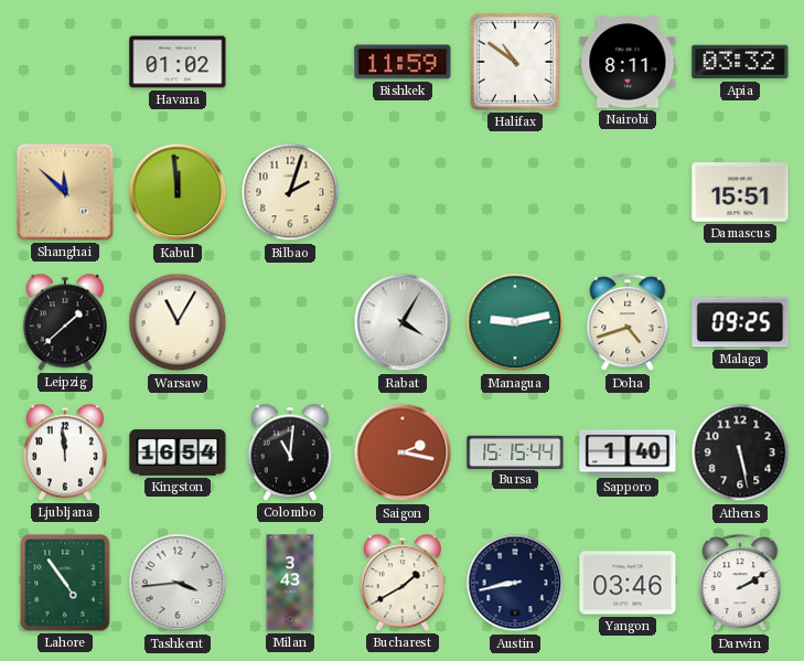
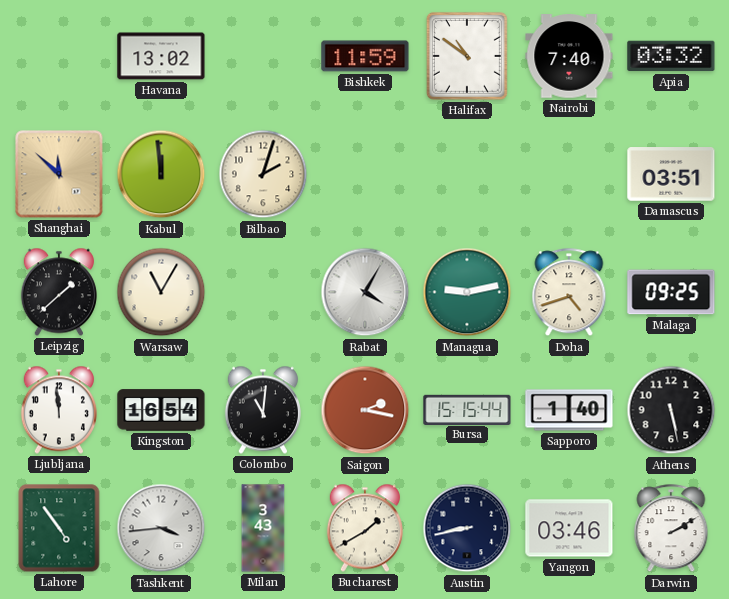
Havana: 01:02 -> 13:02
Nairobi: 8:11 -> 7:40
Damascus: 15:51 -> 03:51
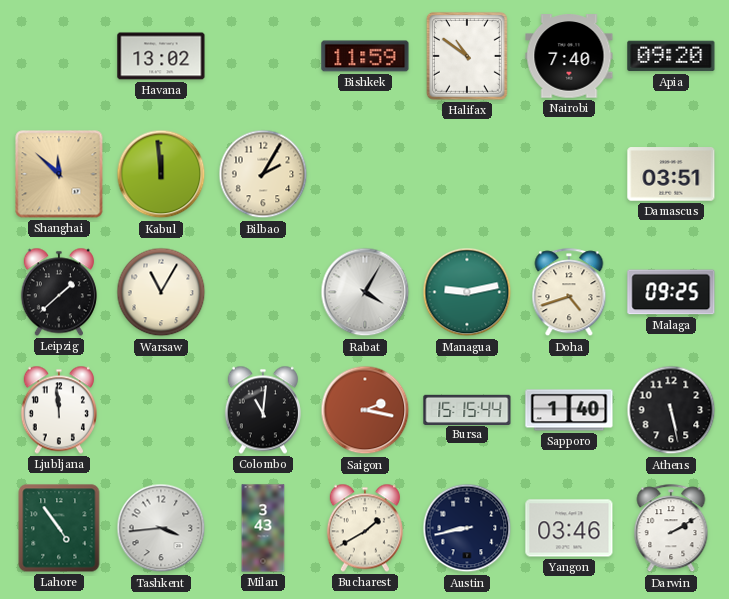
Apia: 03:32 -> 09:20
Bilbao: 2:03 -> 2:05
Kingston: 16:54 -> none
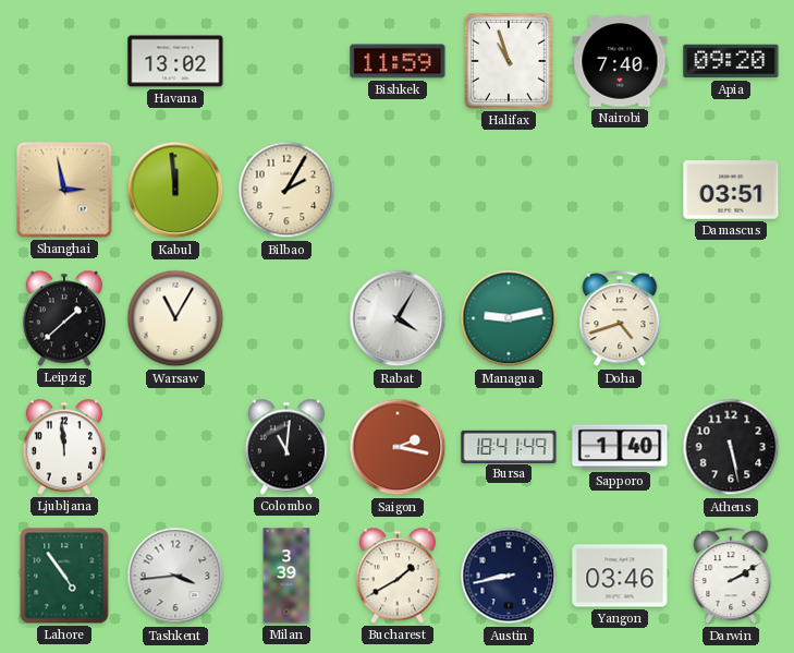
Halifax: 10:51 -> 10:57
Shanghai: 11:52 -> 2:58
Malaga: 09:25 -> none
Bursa: 15:15 -> 18:41
Milan: 3:43 -> 3:39
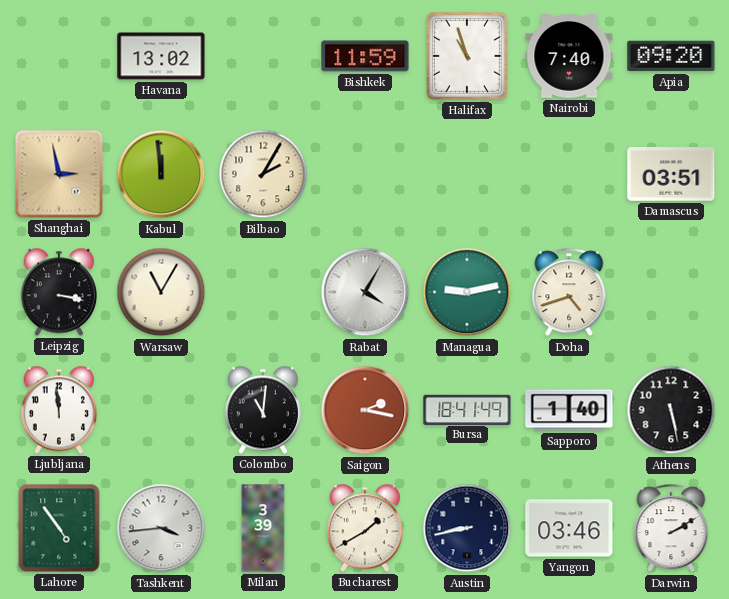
Leipzig: 1:38 -> 3:17
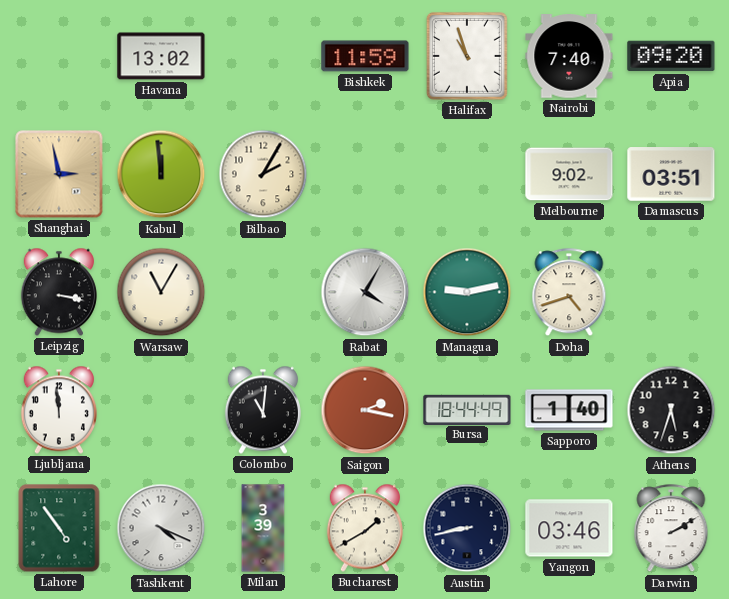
Melbourne: none -> 9:02
Bursa: 18:41 -> 18:44
Athens: 5:28 -> 5:33
Tashkent: 3:44 -> 4:19
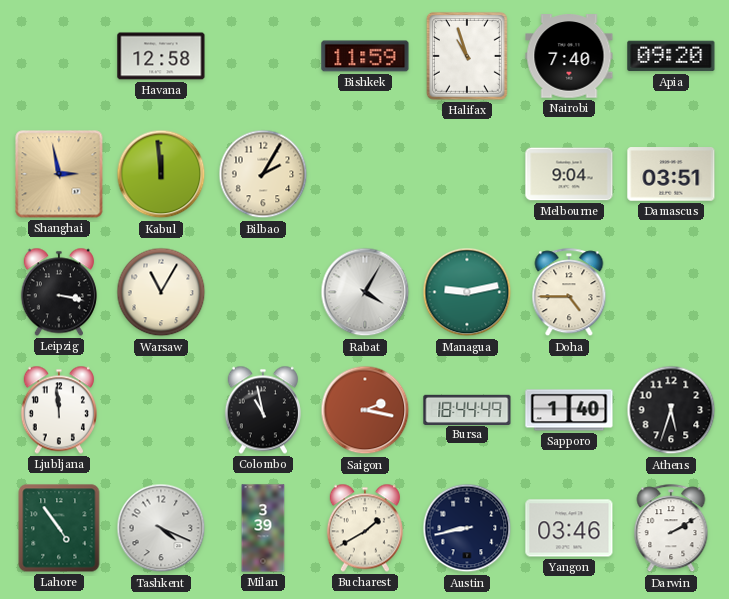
Havana: 13:02 -> 12:58
Melbourne: 9:02 -> 9:04
Doha: 4:42 -> 4:45
Colombo: 11:01 -> 10:58
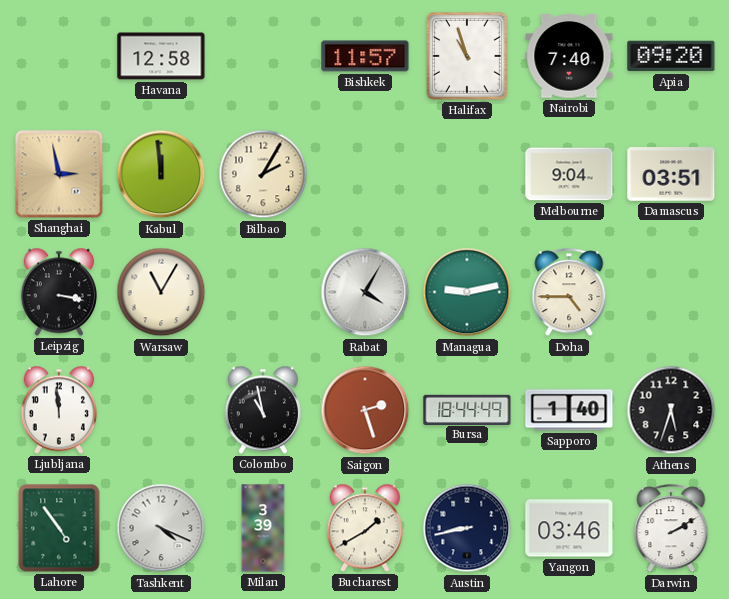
Bishkek: 11:59 -> 11:57
Saigon: 2:17 -> 2:27
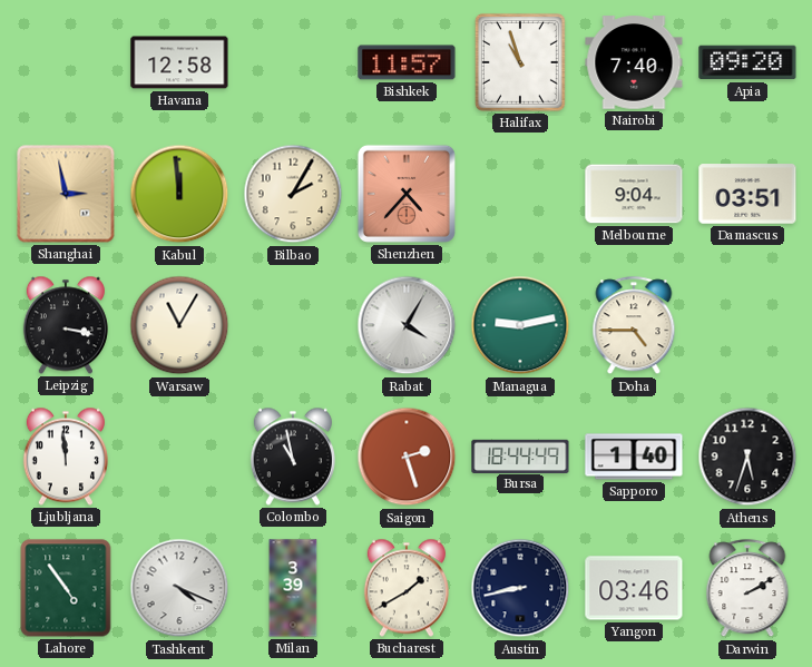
Shenzhen: none -> 4:37
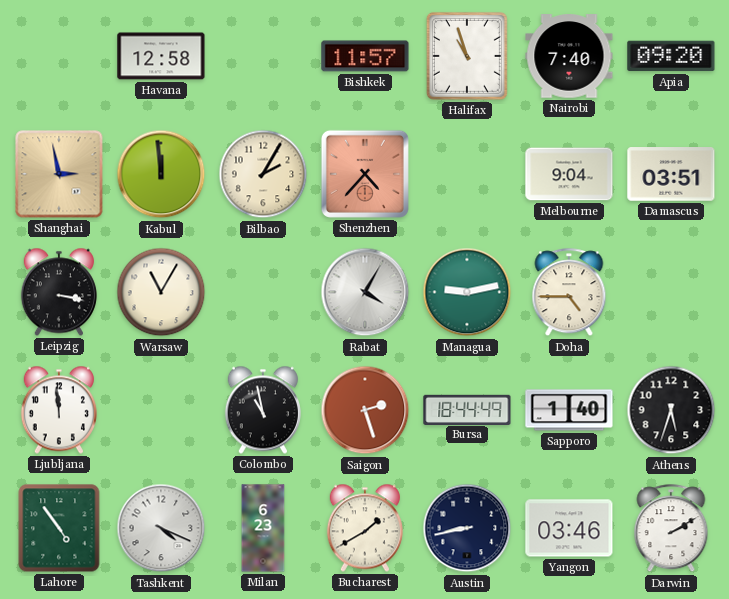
Milan: 3:39 -> 6:23
